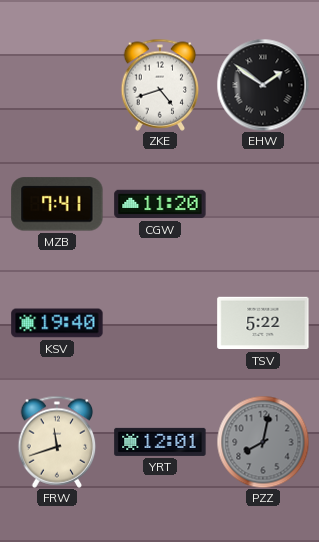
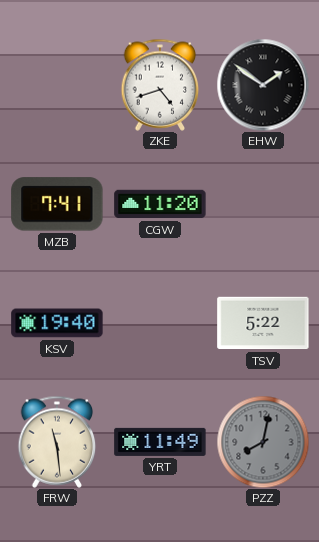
FRW: 11:42 -> 11:29
YRT: 12:01 -> 11:49
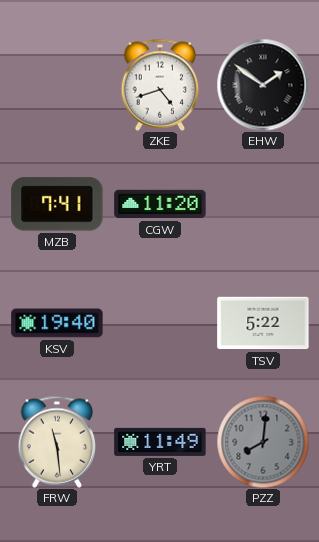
PZZ: 8:02 -> 8:01
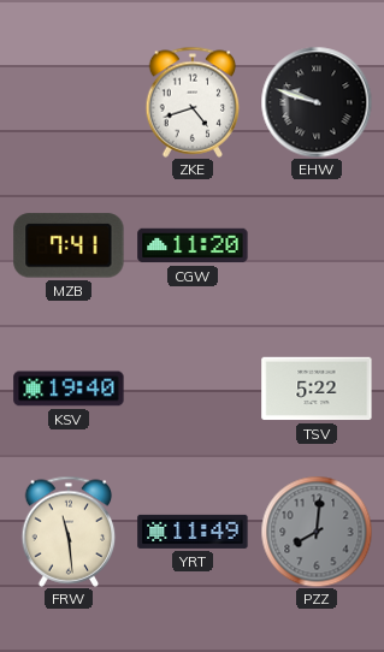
EHW: 1:51 -> 9:48
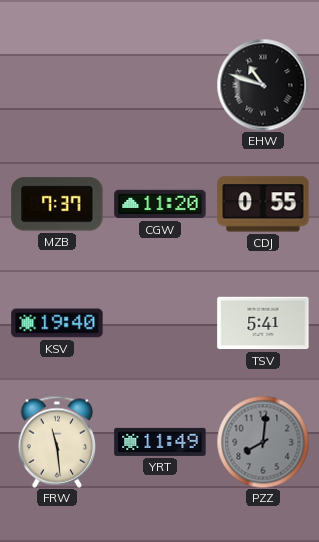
ZKE: 4:42 -> none
EHW: 9:48 -> 10:48
MZB: 7:41 -> 7:37
CDJ: none -> 0:55
TSV: 5:22 -> 5:41
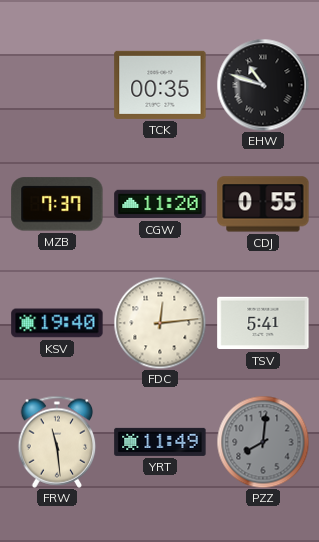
TCK: none -> 00:35
FDC: none -> 12:14
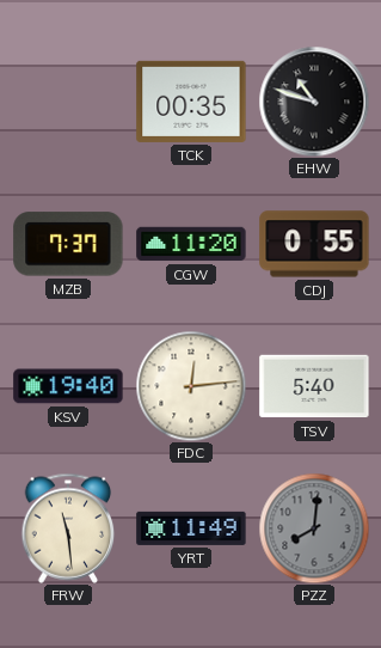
TSV: 5:41 -> 5:40
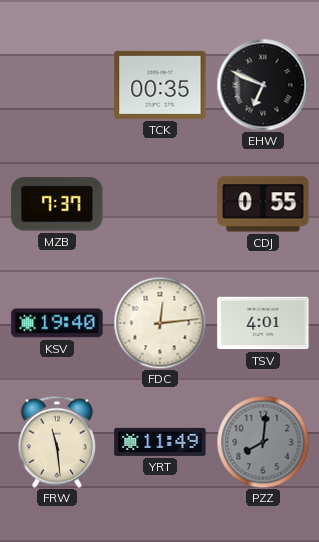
EHW: 10:48 -> 6:49
CGW: 11:20 -> none
TSV: 5:40 -> 4:01
